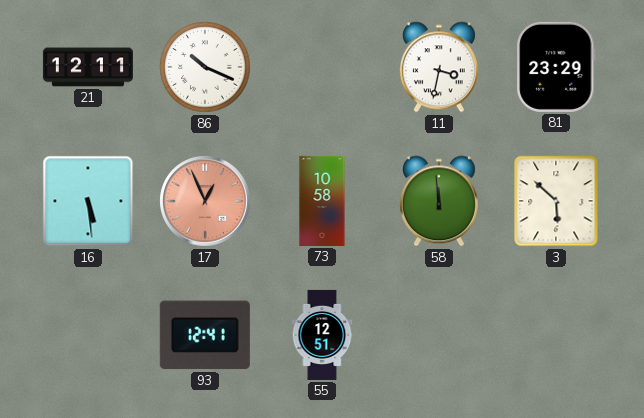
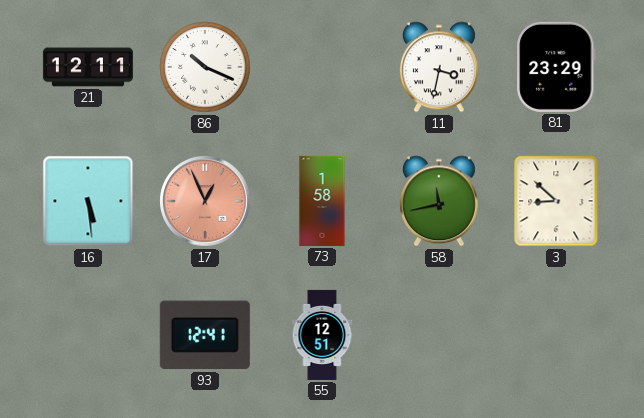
73: 10:58 -> 1:58
58: 11:59 -> 11:43
3: 5:52 -> 8:52
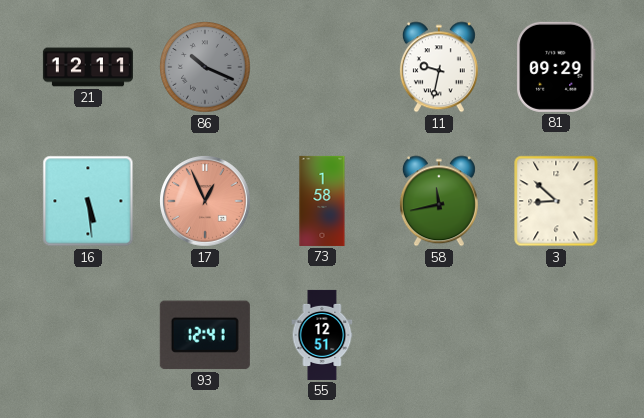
86 dial: white -> grey
11: 3:32 -> 9:32
81: 23:29 -> 09:29
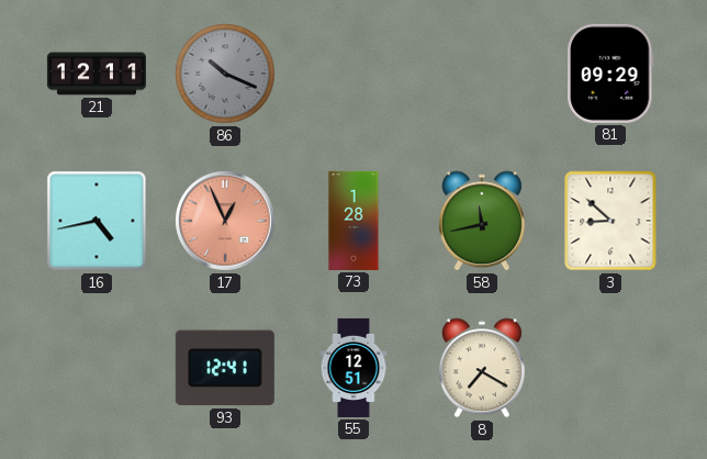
11: 9:32 -> none
16: 5:29 -> 4:43
73: 1:58 -> 1:28
8: none -> 7:20
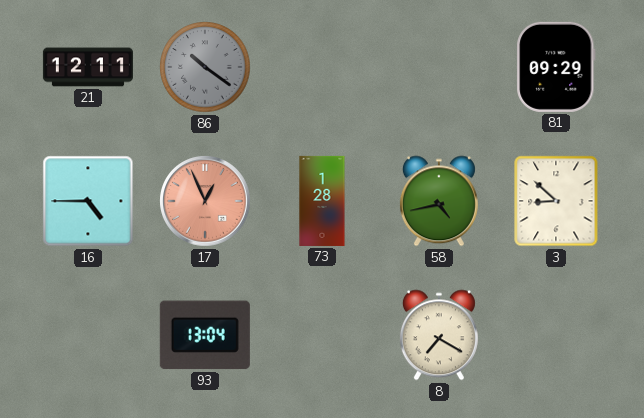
86: 10:19 -> 10:21
16: 4:43 -> 4:45
58: 11:43 -> 4:43
93: 12:41 -> 13:04
55: 12:51 -> none
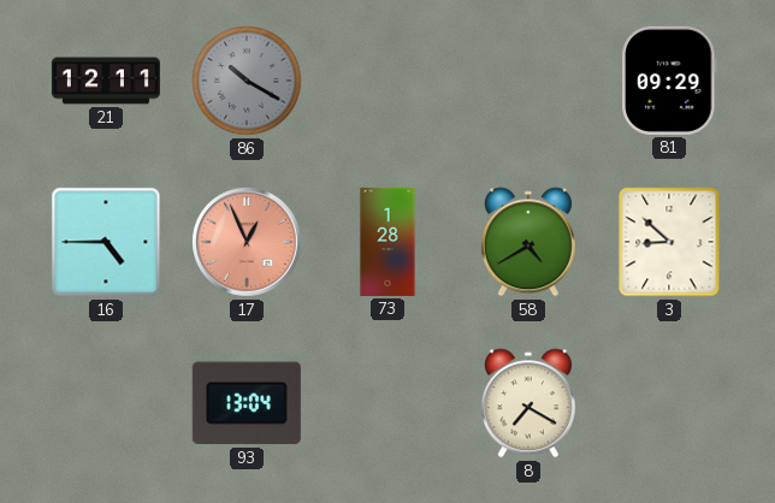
86: 10:21 -> 10:20
58: 4:43 -> 4:40
